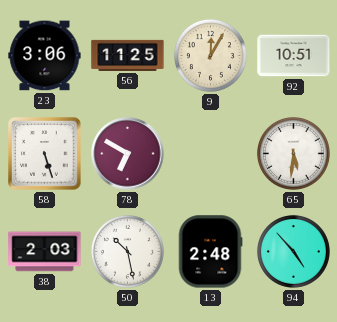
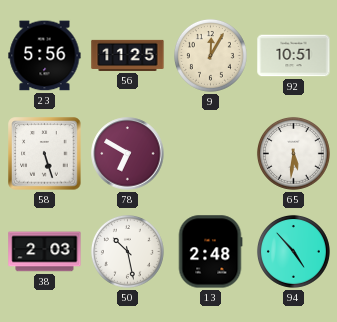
23: 3:06 -> 5:56
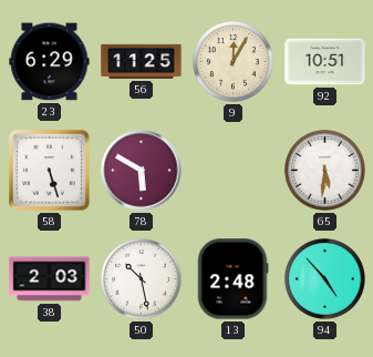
23: 5:56 -> 6:29
78: 6:50 -> 5:50
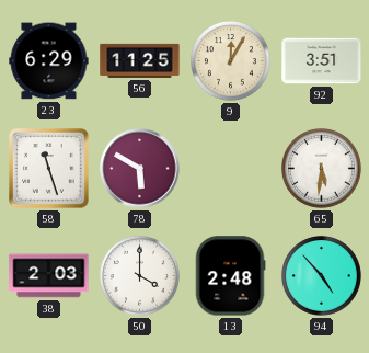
92: 10:51 -> 3:51
58: 5:27 -> 11:27
50: 10:28 -> 4:00
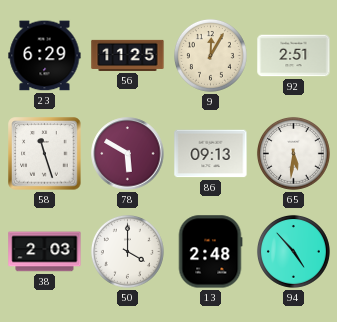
92: 3:51 -> 2:51
86: none -> 09:13
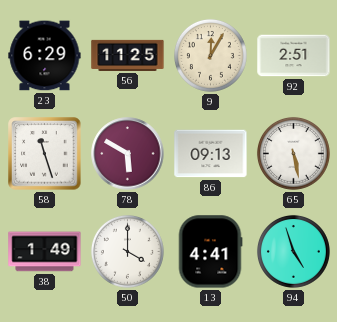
65: 5:31 -> 5:28
38: 2:03 -> 1:49
13: 2:48 -> 4:41
94: 4:53 -> 4:57
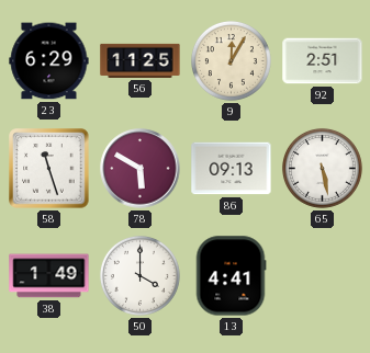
94: 4:57 -> none
